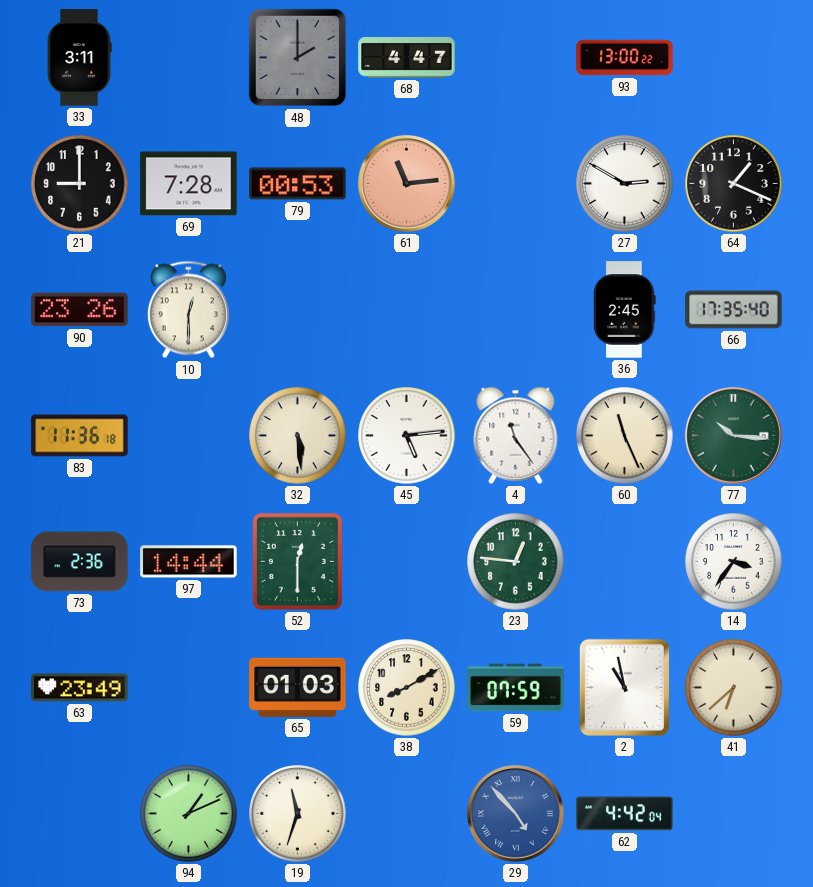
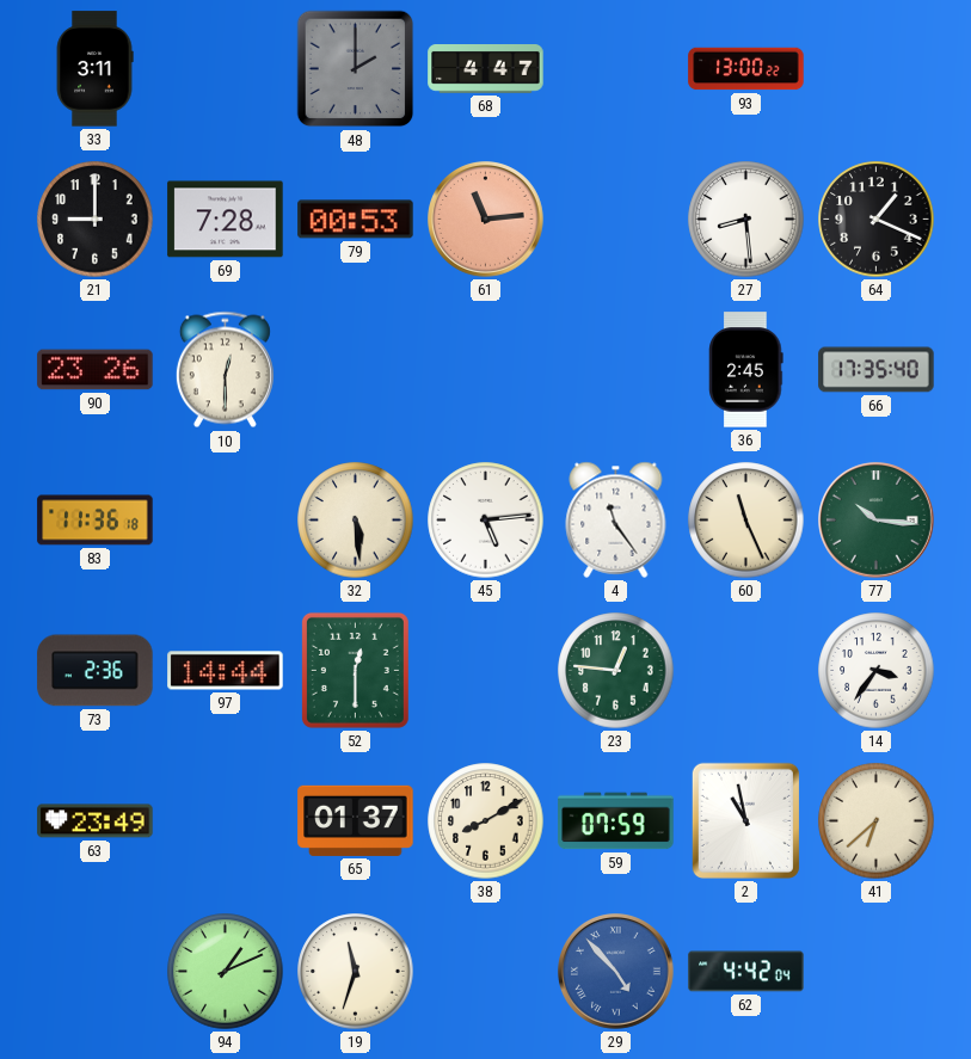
27: 2:50 -> 8:29
65: 01:03 -> 01:37
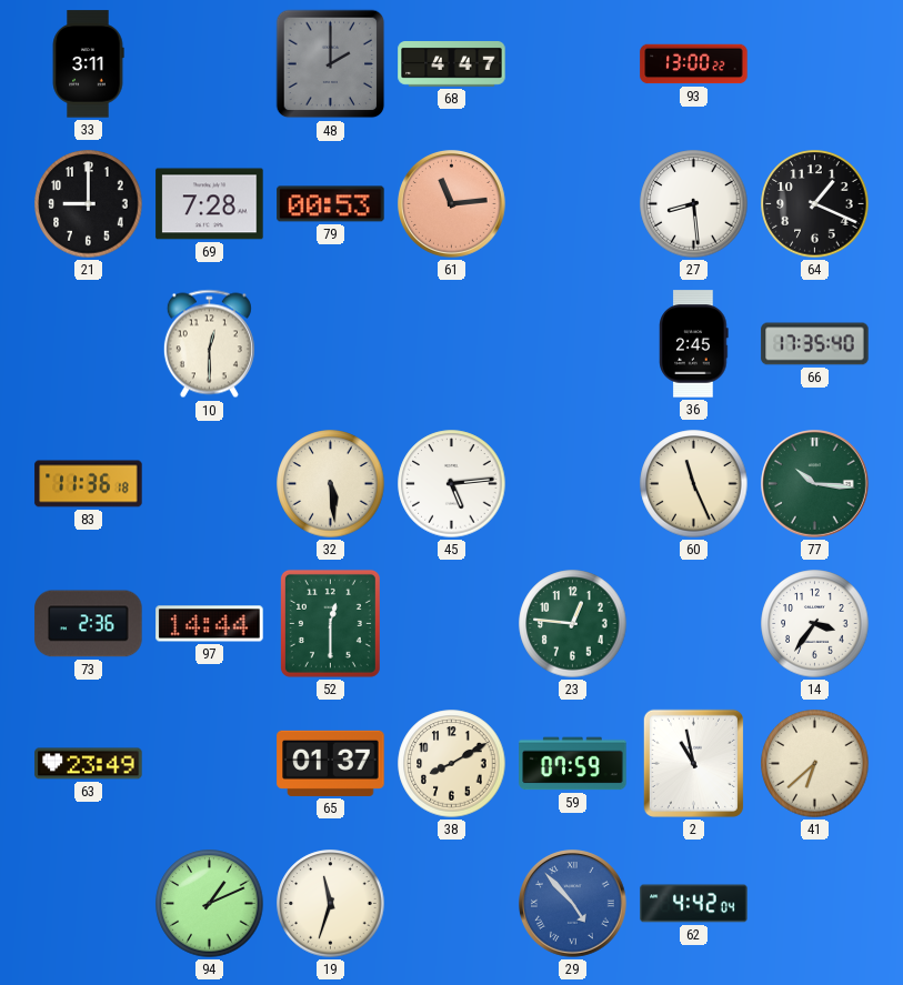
90: 23:26 -> none
4: 11:24 -> none
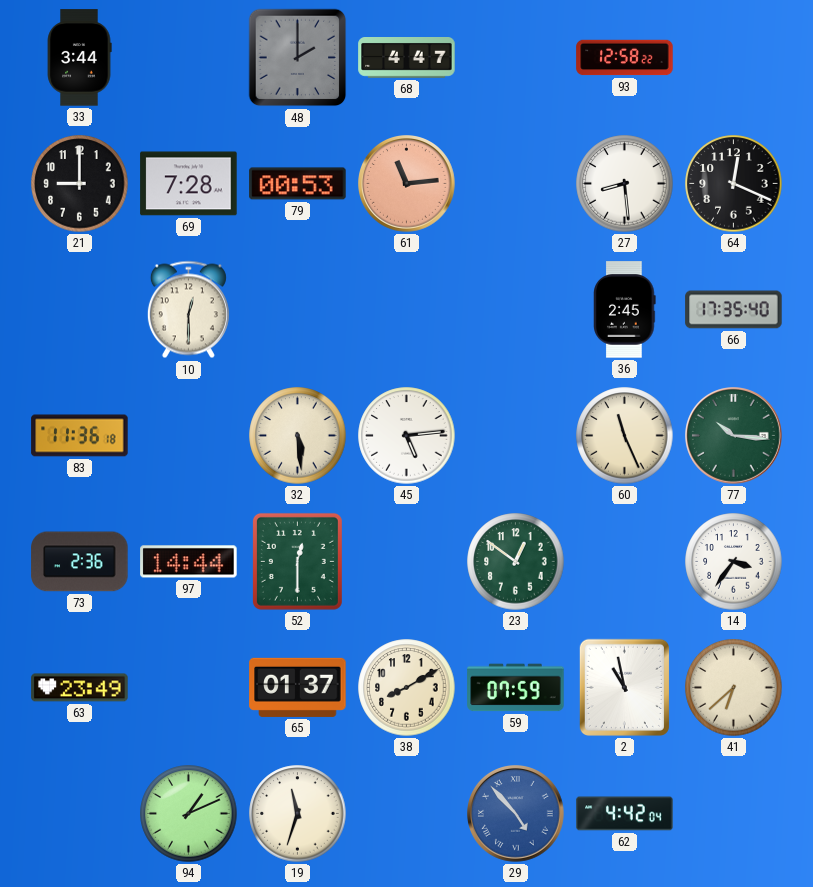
33: 3:11 -> 3:44
93: 13:00 -> 12:58
64: 1:19 -> 12:19
23: 12:46 -> 12:51
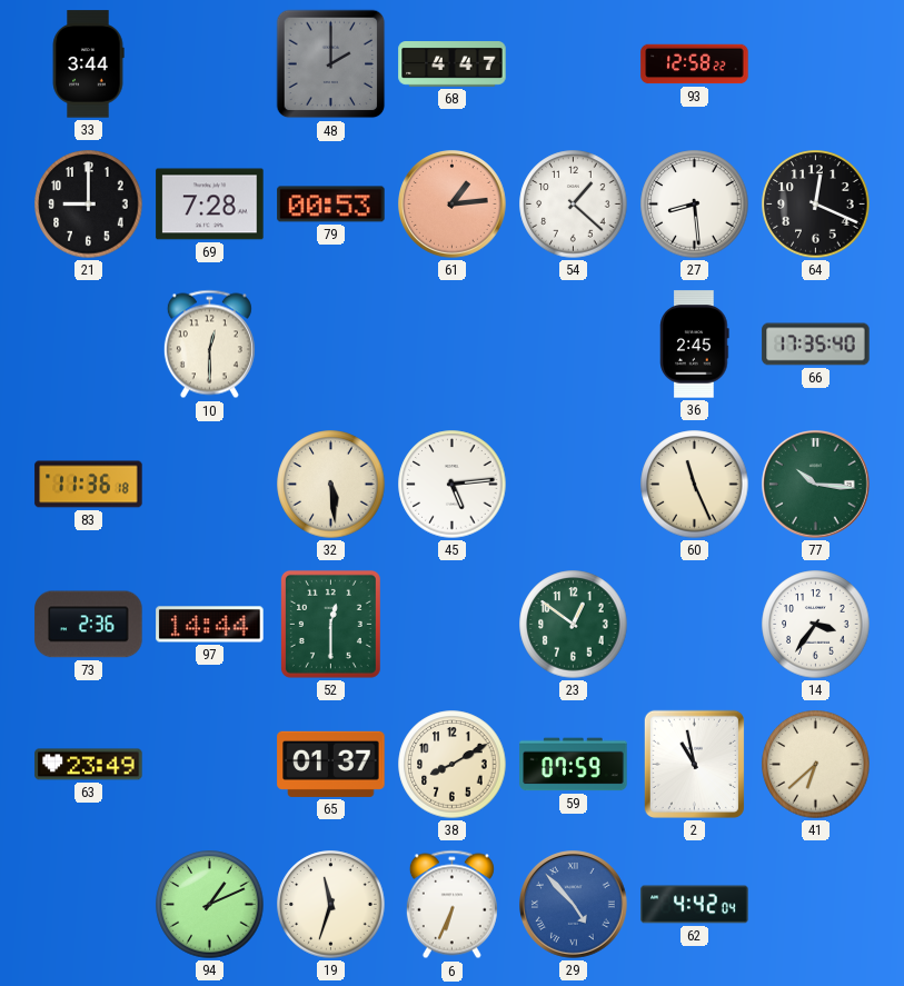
61: 11:14 -> 1:14
54: none -> 1:22
6: none -> 6:34
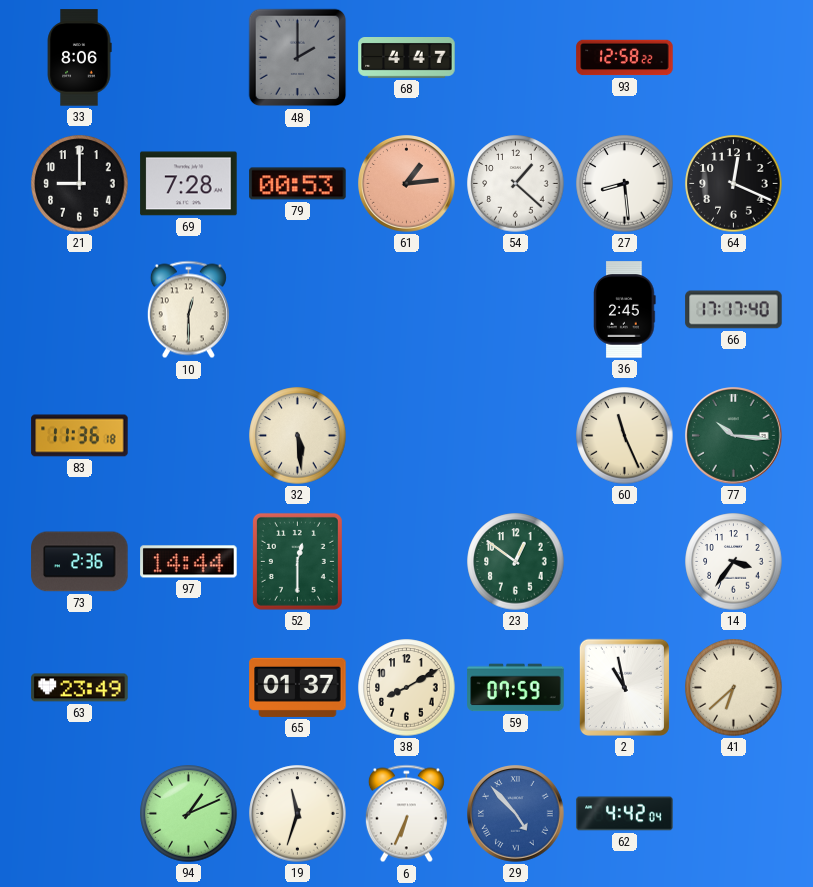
33: 3:44 -> 8:06
66: 17:35 -> 17:17
45: 5:14 -> none
